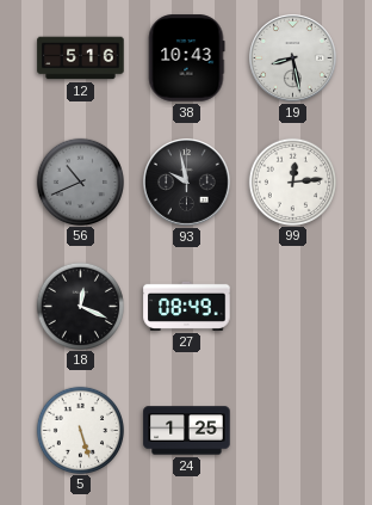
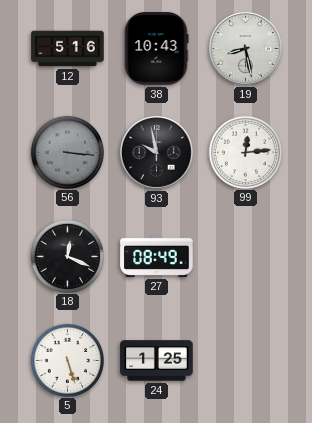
56: 10:41 -> 3:16
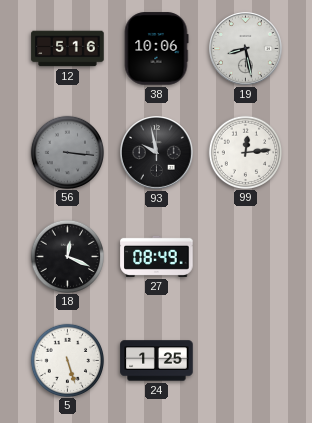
38: 10:43 -> 10:06
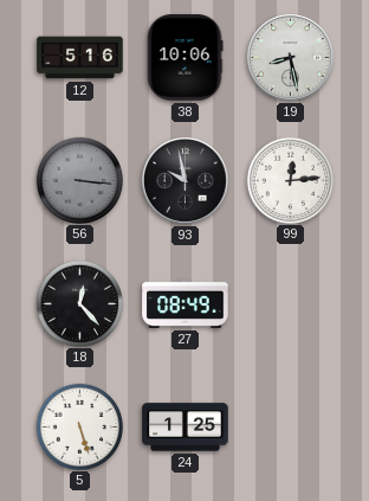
18: 12:19 -> 12:23
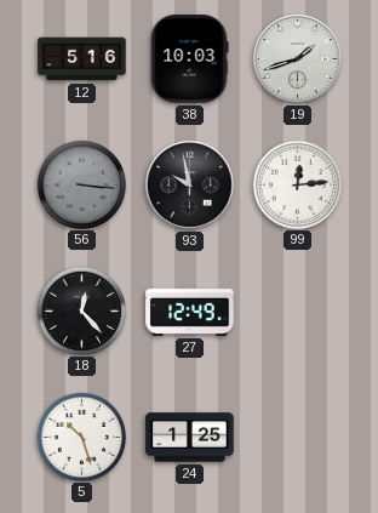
38: 10:06 -> 10:03
19: 8:28 -> 1:42
27: 08:49 -> 12:49
5: 5:27 -> 10:27
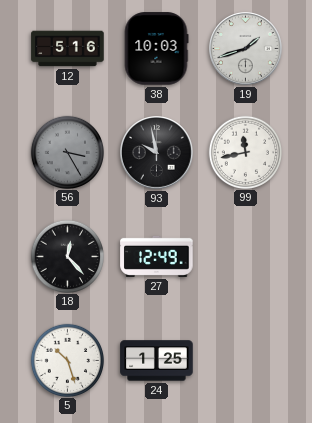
56: 3:16 -> 3:25
99: 12:14 -> 11:43
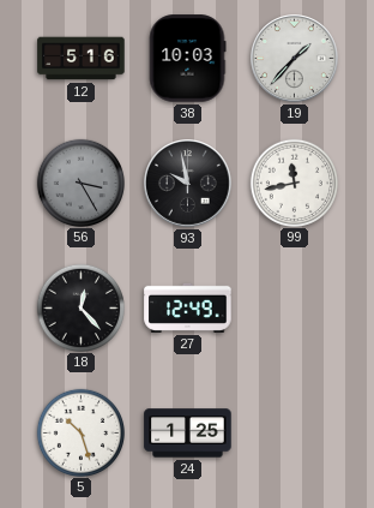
19: 1:42 -> 1:37
